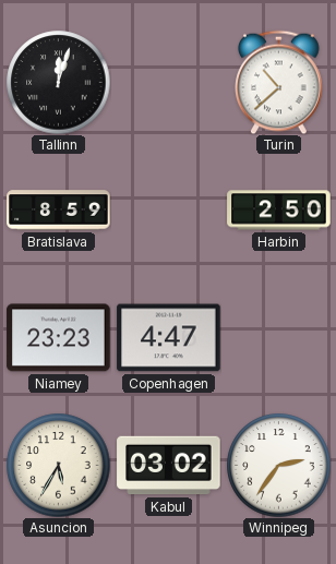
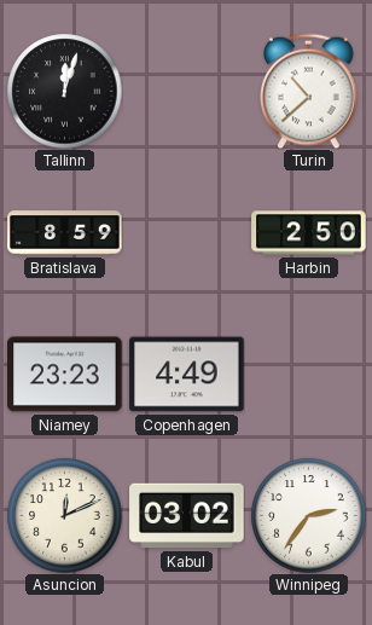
Copenhagen: 4:47 -> 4:49
Asuncion: 5:35 -> 12:11
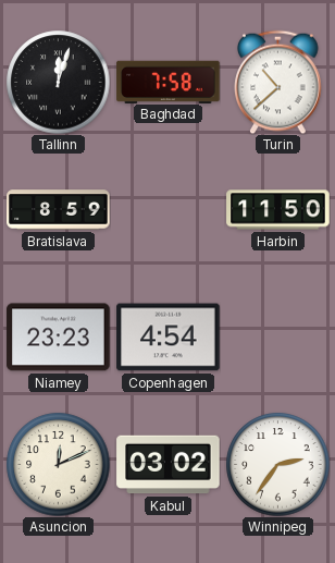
Baghdad: none -> 7:58
Harbin: 2:50 -> 11:50
Copenhagen: 4:49 -> 4:54
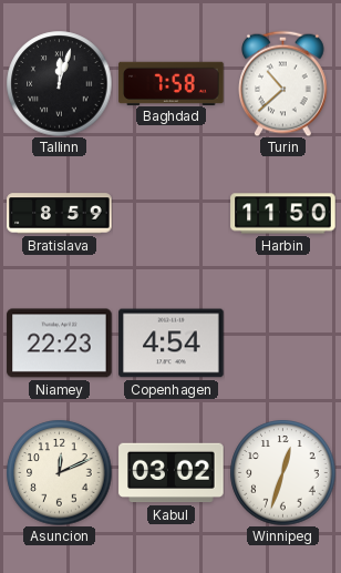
Niamey: 23:23 -> 22:23
Winnipeg: 2:36 -> 12:33
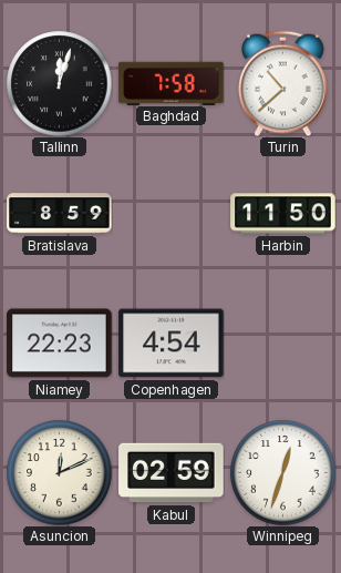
Kabul: 03:02 -> 02:59
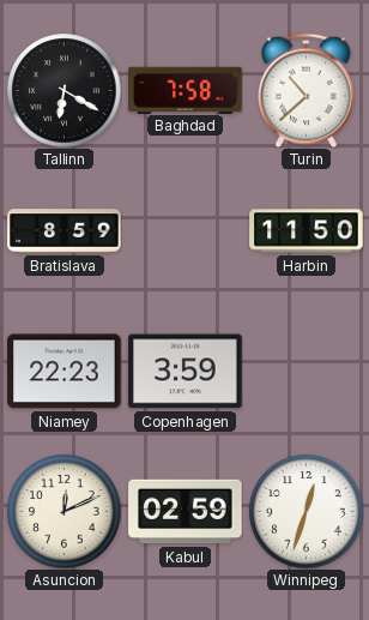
Tallinn: 12:03 -> 6:20
Copenhagen: 4:54 -> 3:59
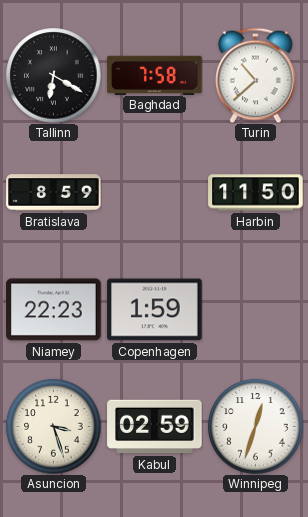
Copenhagen: 3:59 -> 1:59
Asuncion: 12:11 -> 3:27
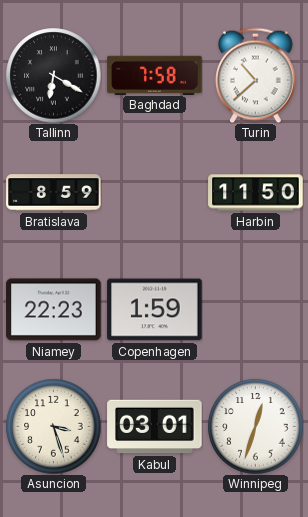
Kabul: 02:59 -> 03:01
